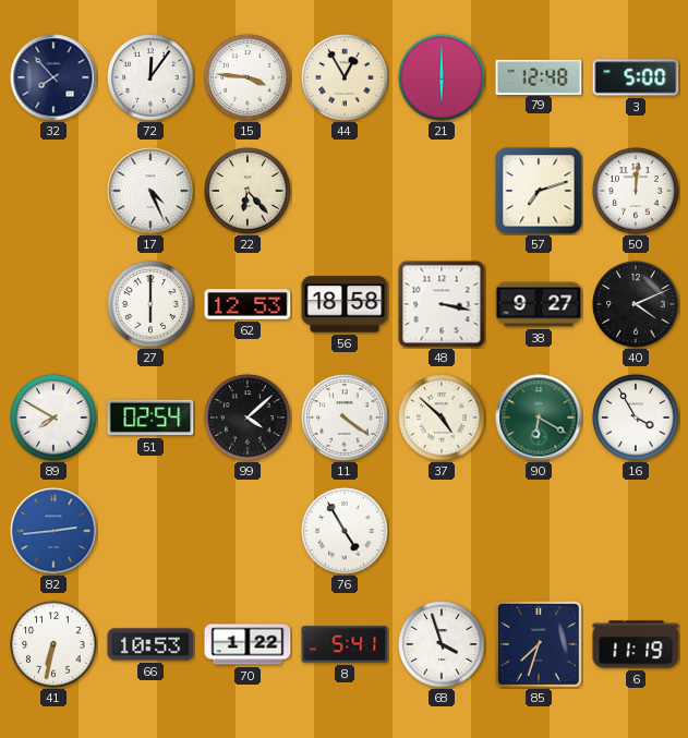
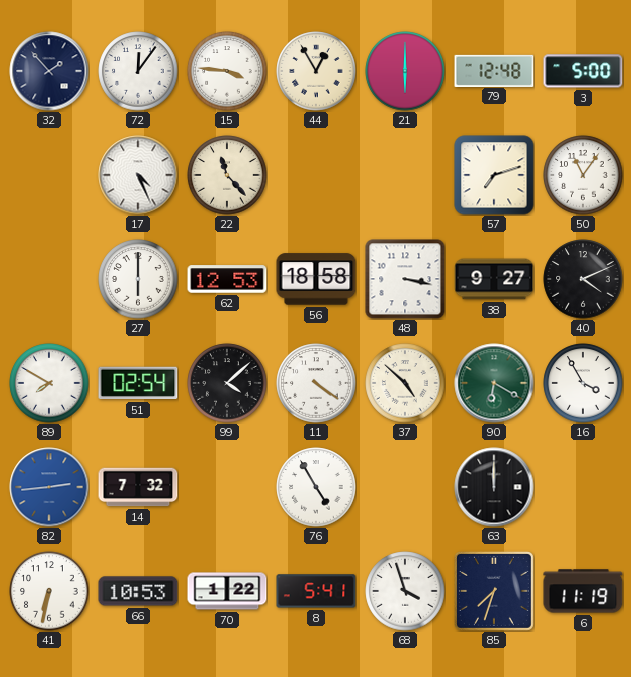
32: 7:53 -> 1:53
22: 6:23 -> 11:23
50: 12:01 -> 11:06
14: none -> 7:32
63: none -> 12:00
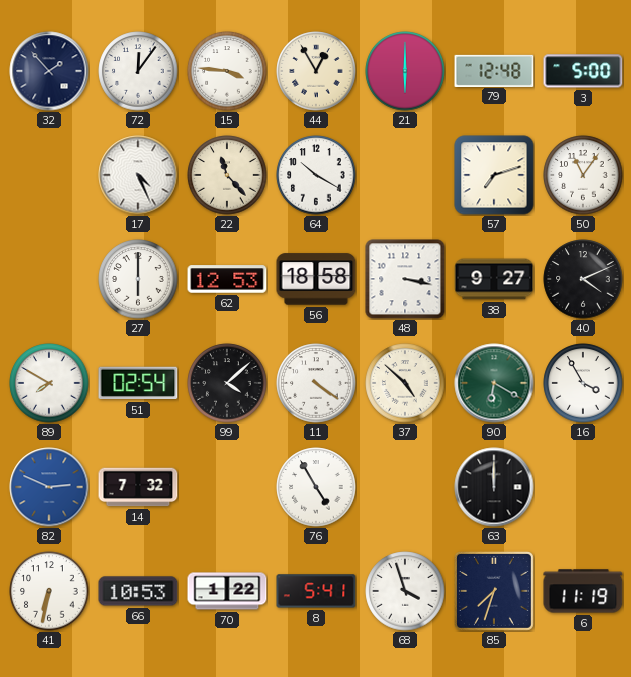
64: none -> 10:20
82: 2:44 -> 2:49
